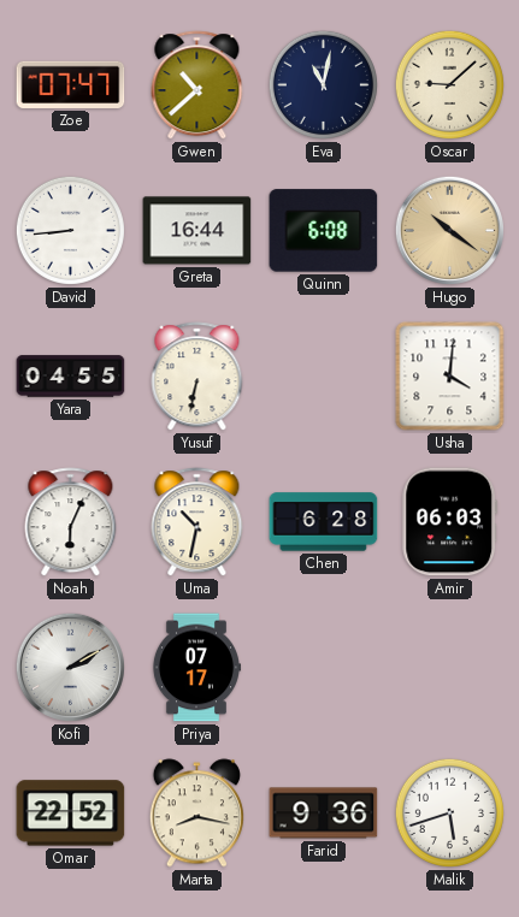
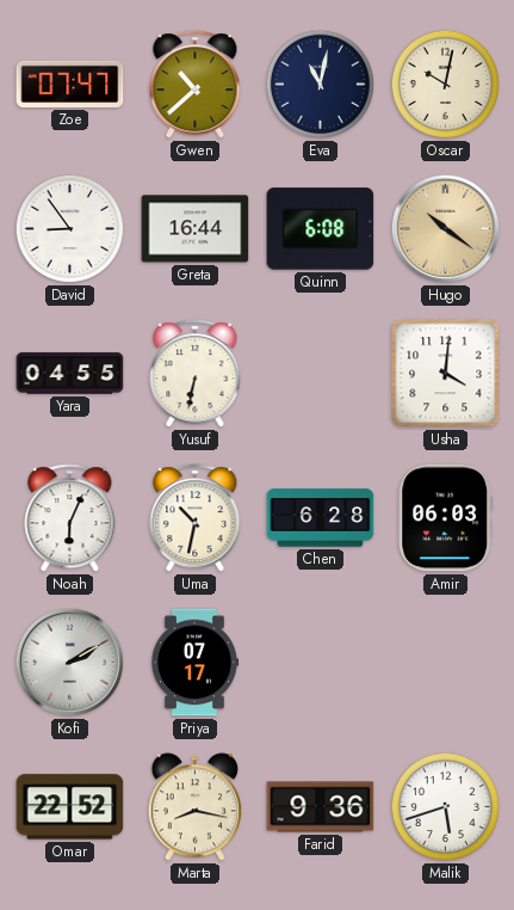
Oscar: 9:08 -> 10:02
David: 8:44 -> 8:54
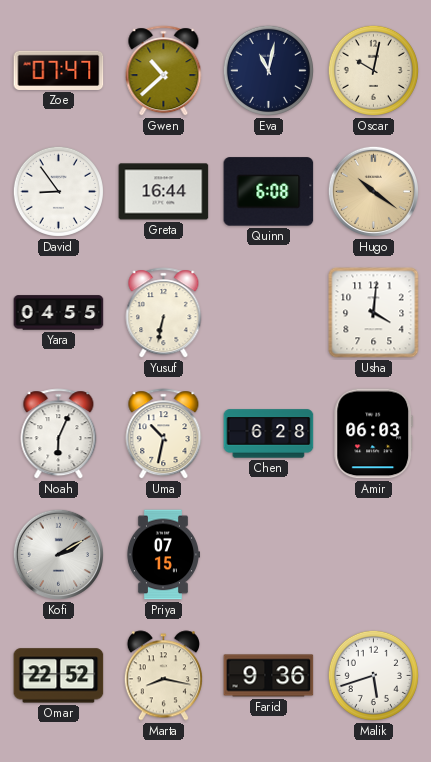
Priya: 07:17 -> 07:15
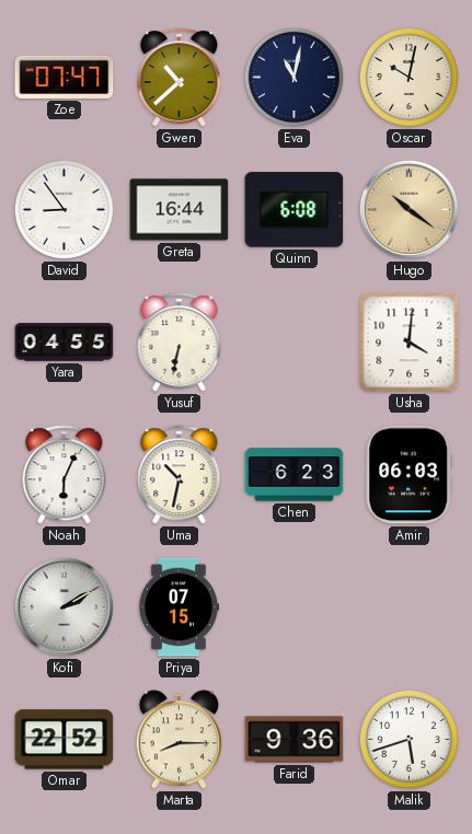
Chen: 6:28 -> 6:23
Marta: 8:17 -> 8:15
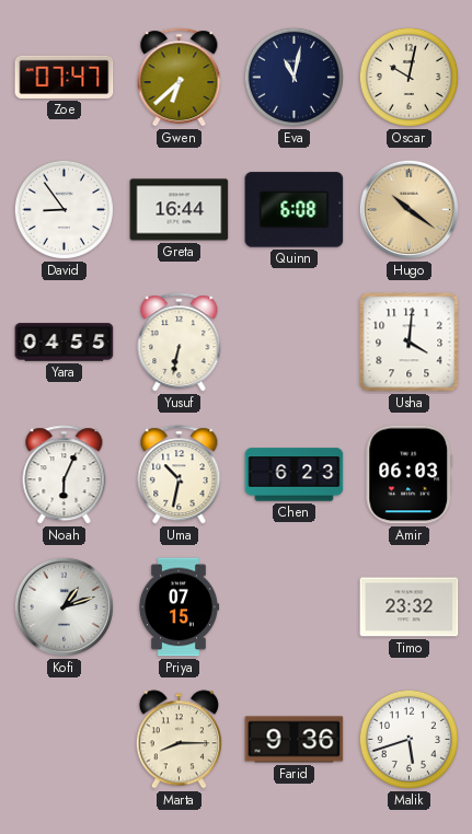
Gwen: 10:38 -> 6:38
Kofi: 2:10 -> 1:12
Timo: none -> 23:32
Omar: 22:52 -> none
